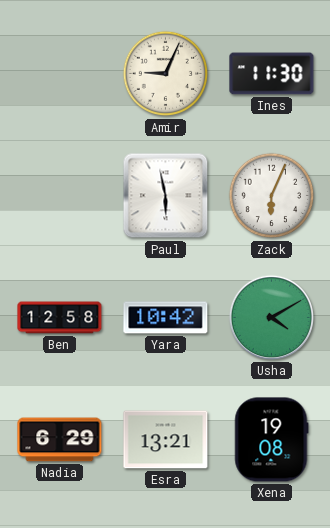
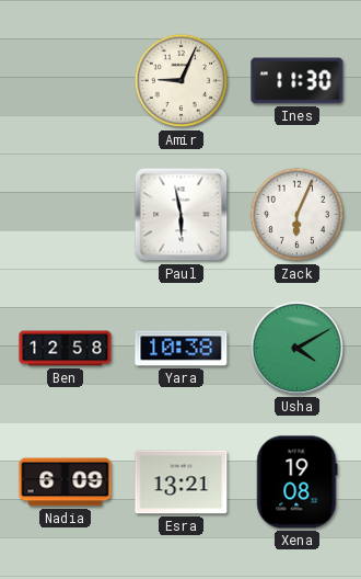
Yara: 10:42 -> 10:38
Nadia: 6:29 -> 6:09
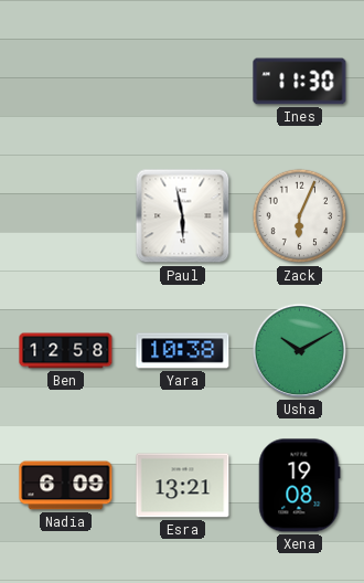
Amir: 9:04 -> none
Usha: 4:10 -> 10:10
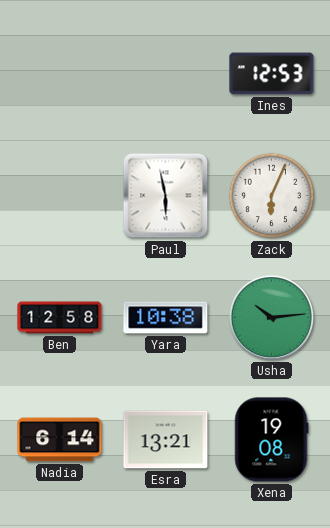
Ines: 11:30 -> 12:53
Usha: 10:10 -> 10:14
Nadia: 6:09 -> 6:14
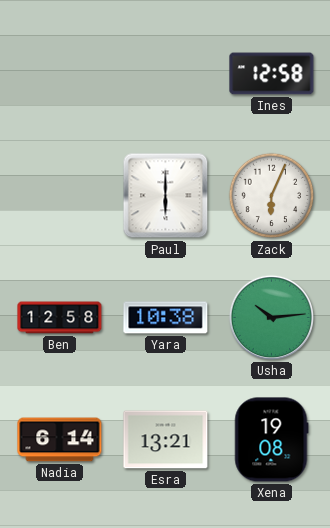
Ines: 12:53 -> 12:58
Paul: 5:58 -> 6:00
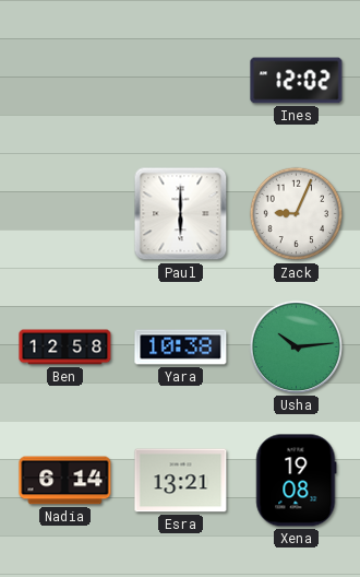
Ines: 12:58 -> 12:02
Zack: 6:04 -> 9:04
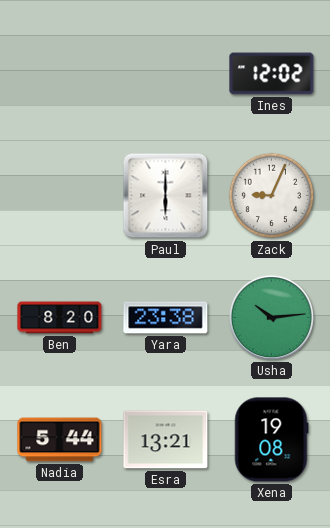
Ben: 12:58 -> 8:20
Yara: 10:38 -> 23:38
Nadia: 6:14 -> 5:44
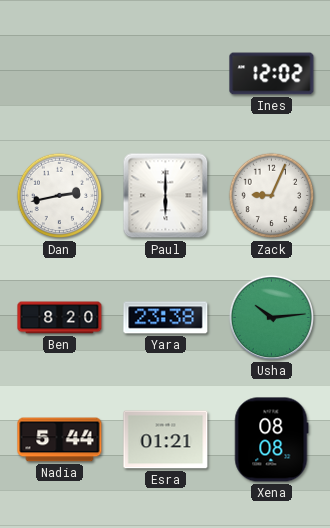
Dan: none -> 2:43
Esra: 13:21 -> 01:21
Xena: 19:08 -> 08:08
